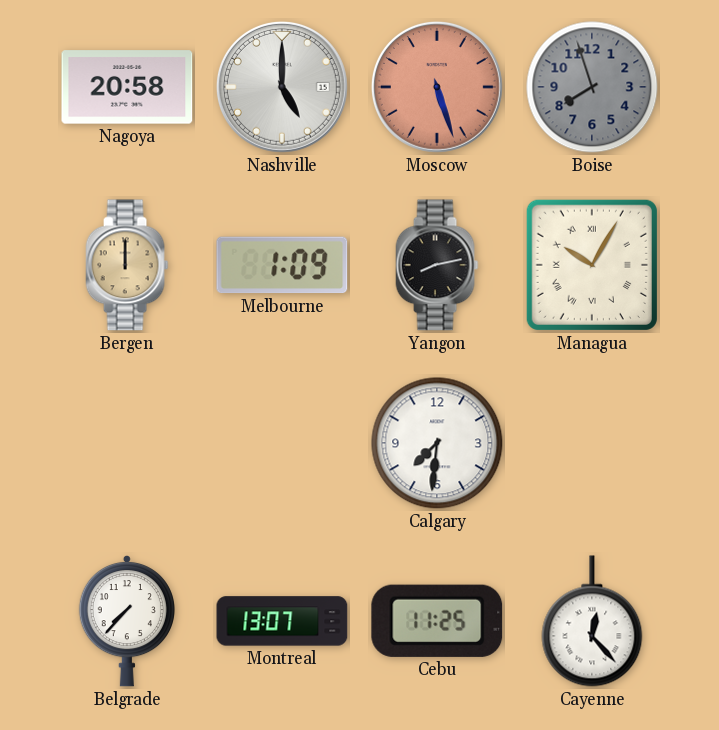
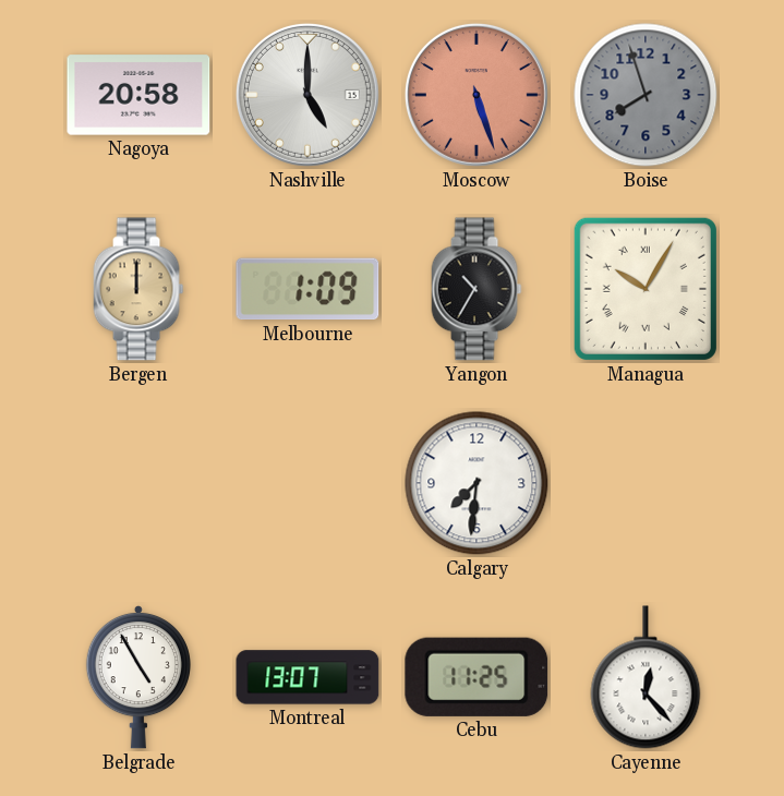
Yangon: 8:13 -> 10:35
Belgrade: 7:37 -> 4:55
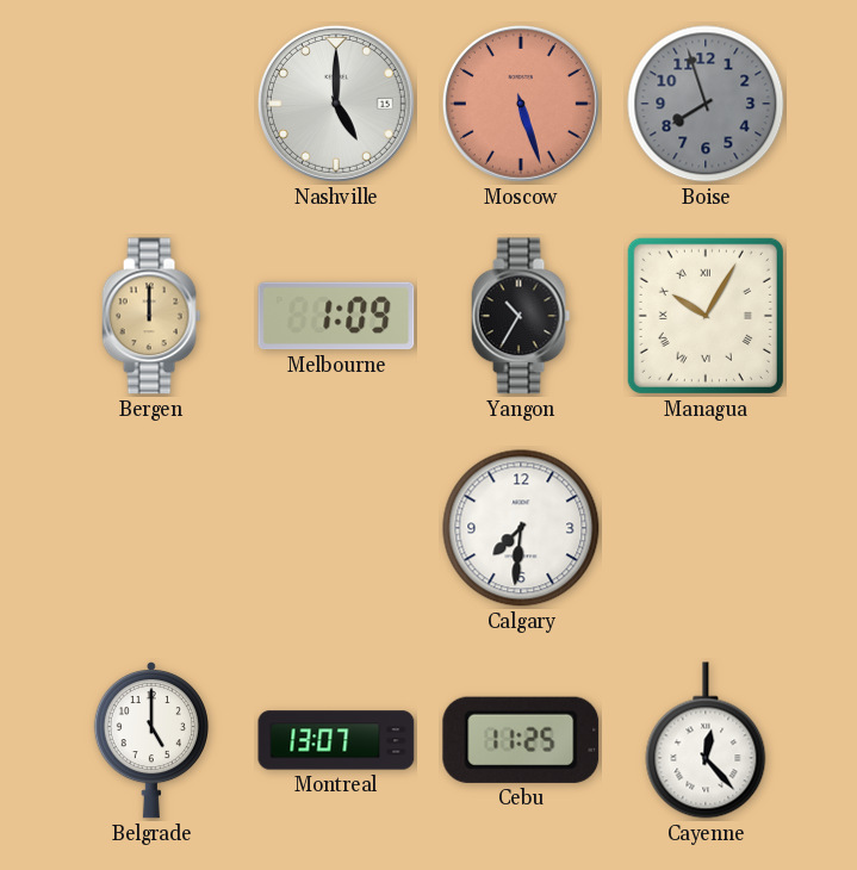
Nagoya: 20:58 -> none
Belgrade: 4:55 -> 5:00
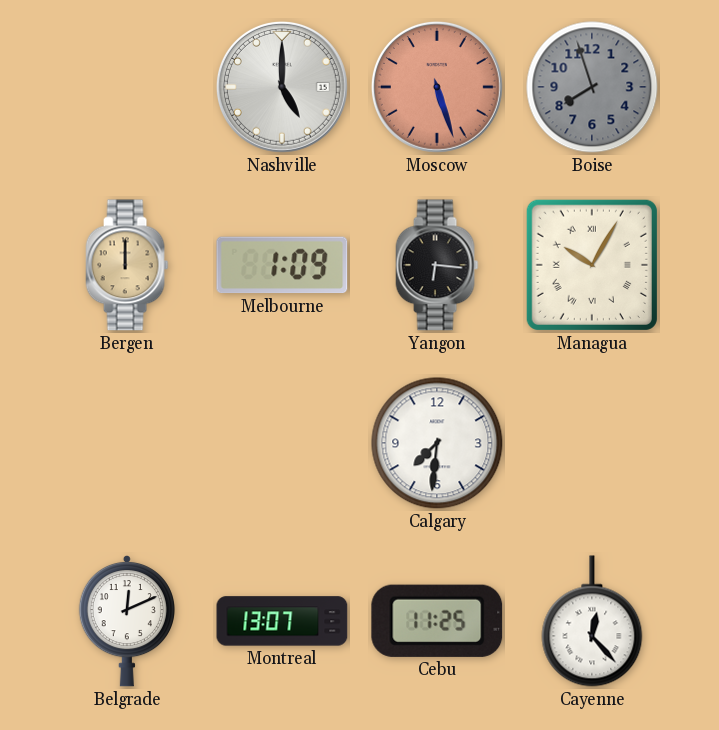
Yangon: 10:35 -> 6:16
Belgrade: 5:00 -> 12:11
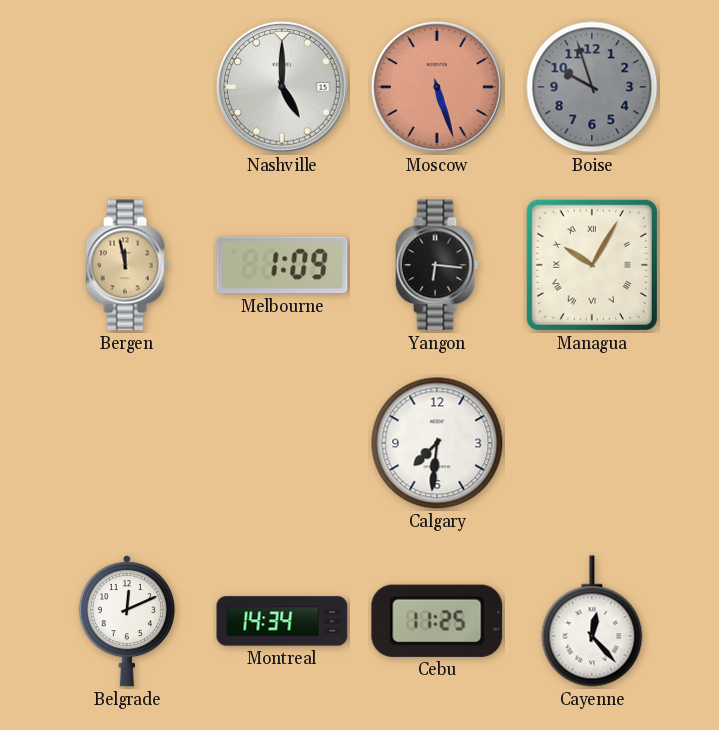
Boise: 7:57 -> 9:57
Bergen: 12:00 -> 11:58
Montreal: 13:07 -> 14:34
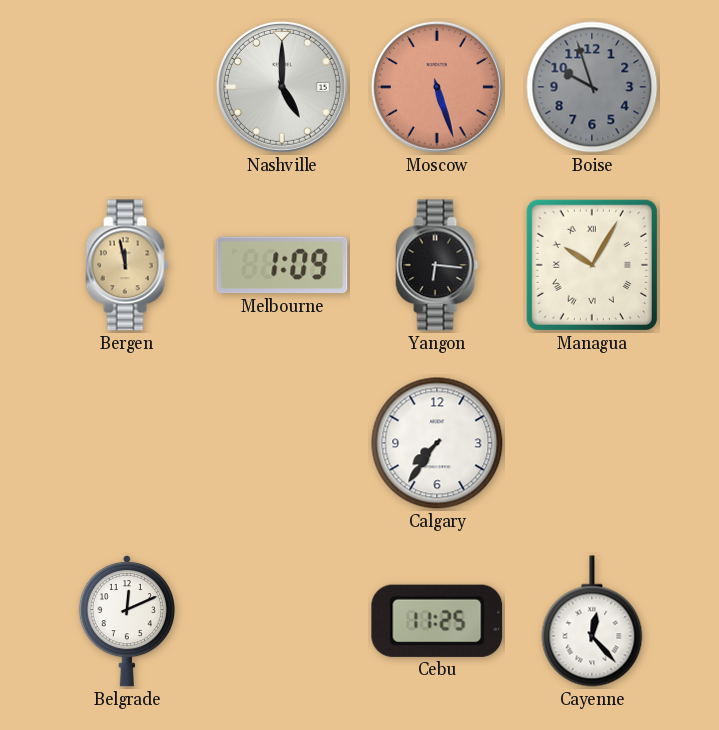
Calgary: 7:31 -> 7:36
Montreal: 14:34 -> none
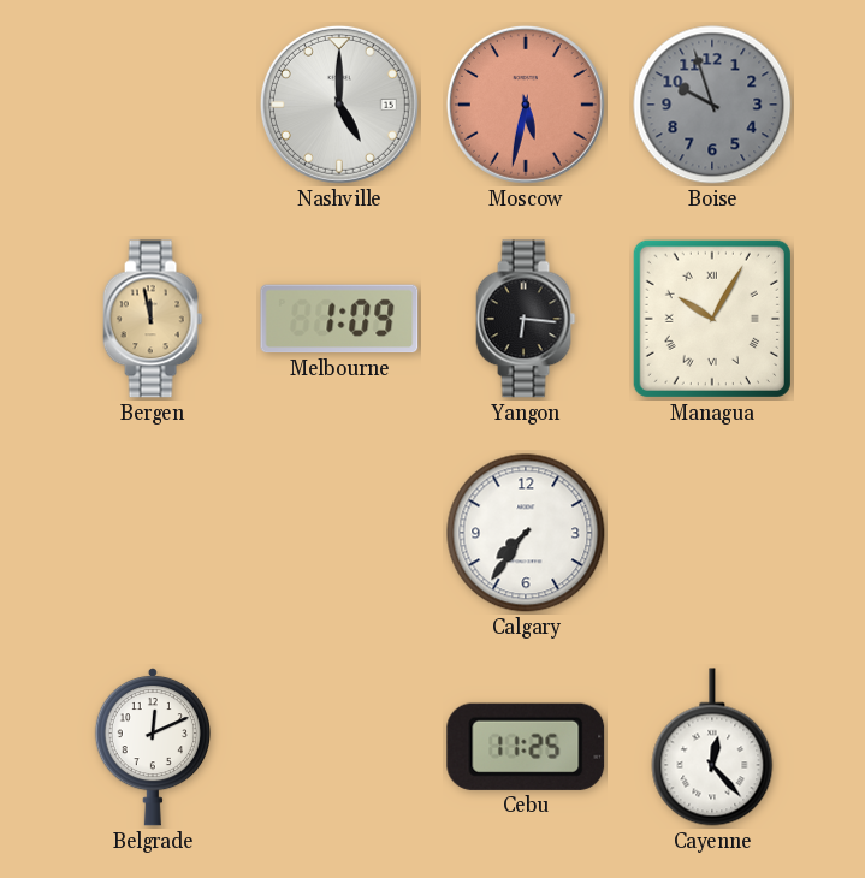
Moscow: 5:27 -> 5:32
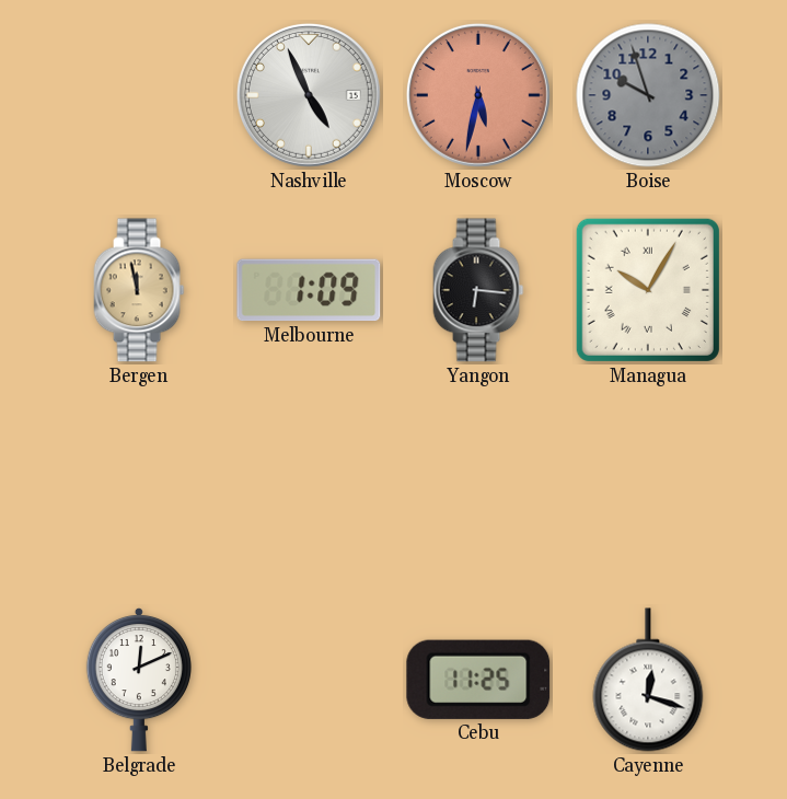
Nashville: 5:00 -> 4:56
Calgary: 7:36 -> none
Cayenne: 12:23 -> 12:18
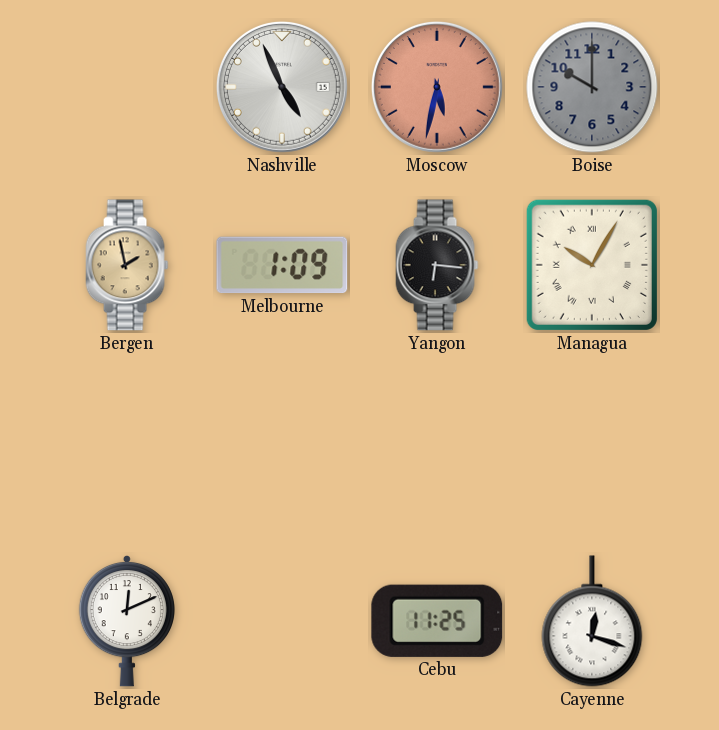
Boise: 9:57 -> 10:00
Bergen: 11:58 -> 1:58
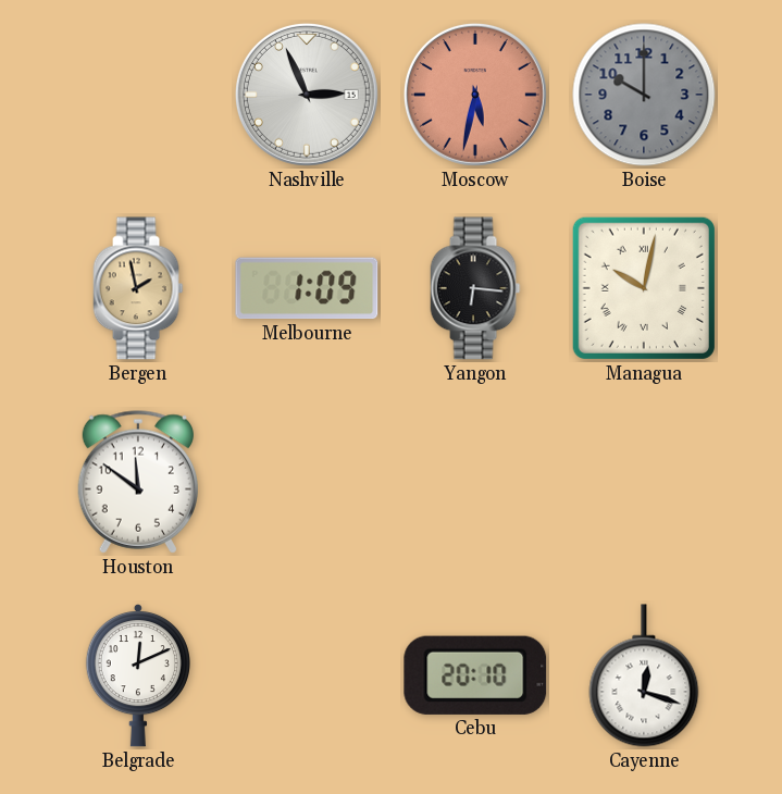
Nashville: 4:56 -> 2:56
Managua: 10:05 -> 10:02
Houston: none -> 11:51
Cebu: 11:25 -> 20:10
